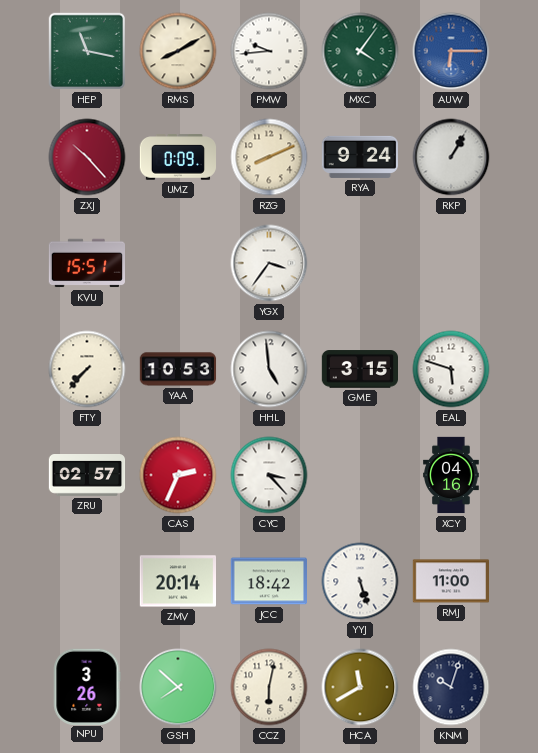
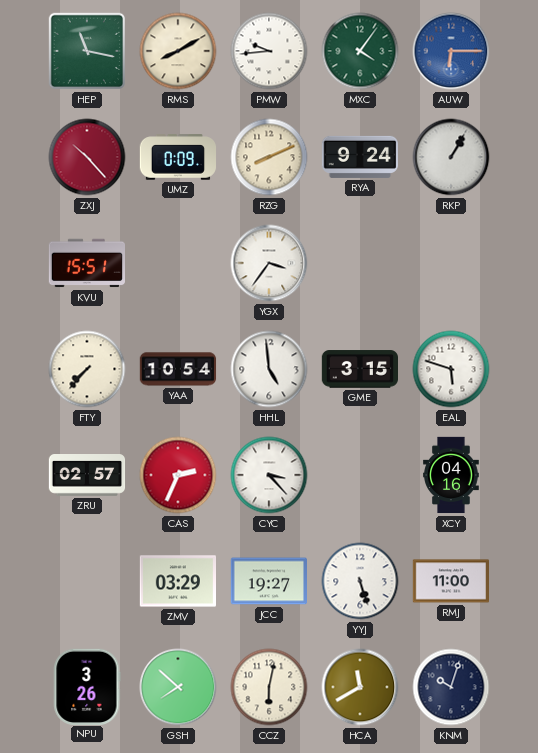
YAA: 10:53 -> 10:54
ZMV: 20:14 -> 03:29
JCC: 18:42 -> 19:27
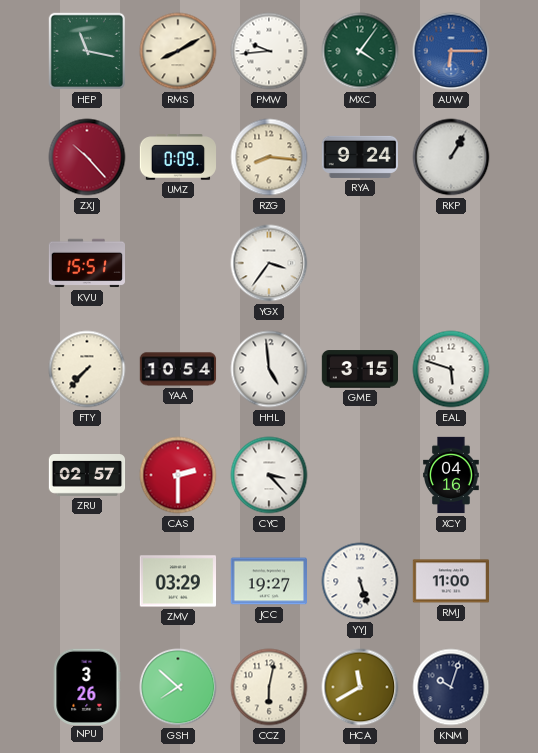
RZG: 8:11 -> 8:16
CAS: 2:34 -> 2:30
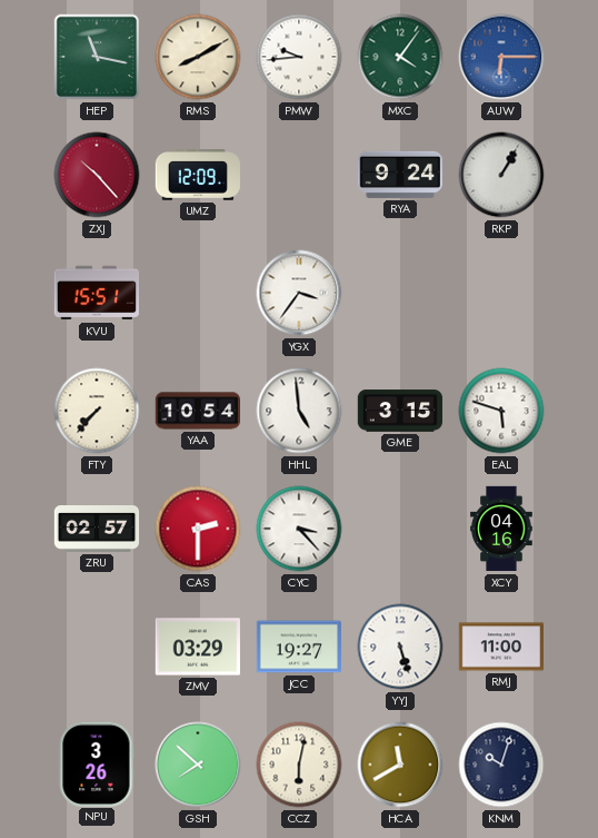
UMZ: 0:09 -> 12:09
RZG: 8:16 -> none
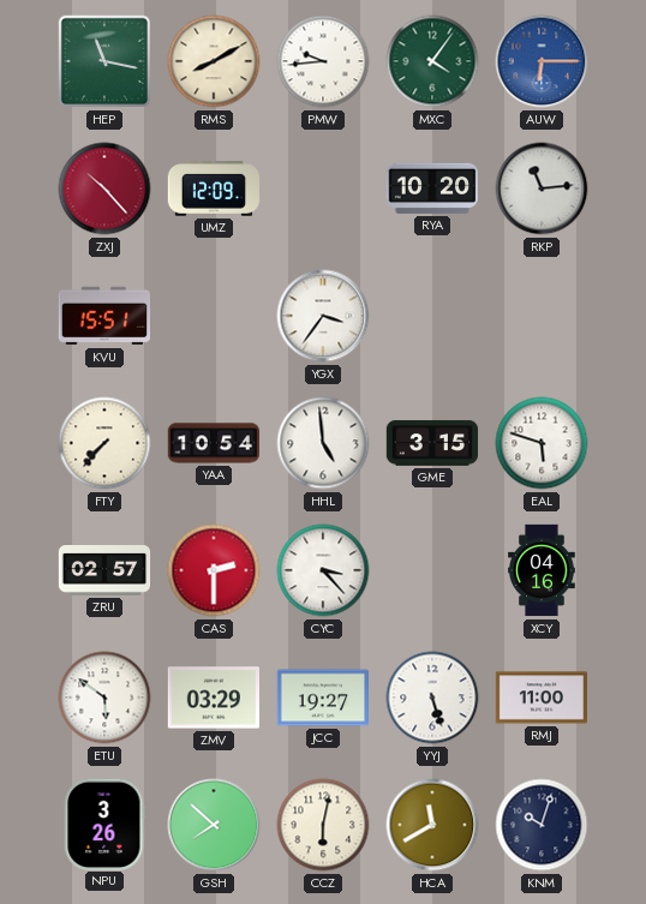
RYA: 9:24 -> 10:20
RKP: 1:05 -> 11:14
ETU: none -> 5:51
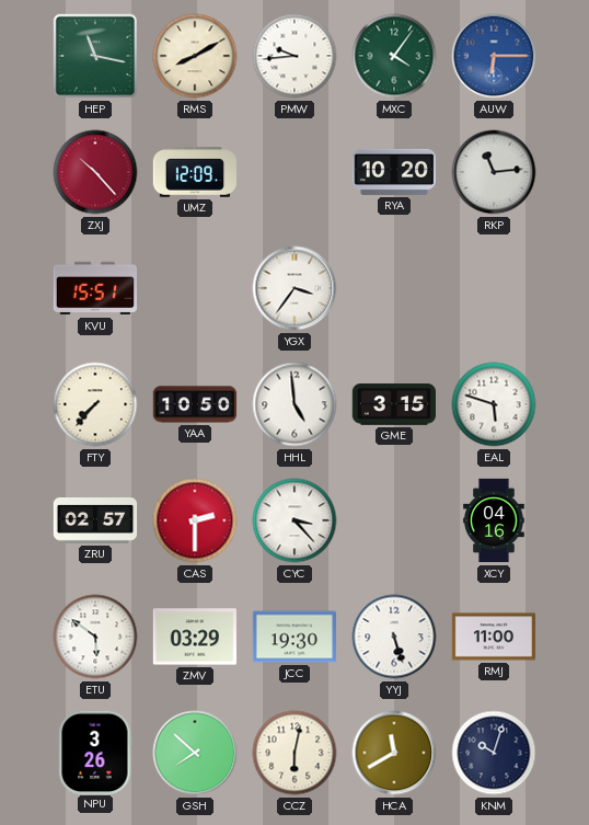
YAA: 10:54 -> 10:50
JCC: 19:27 -> 19:30
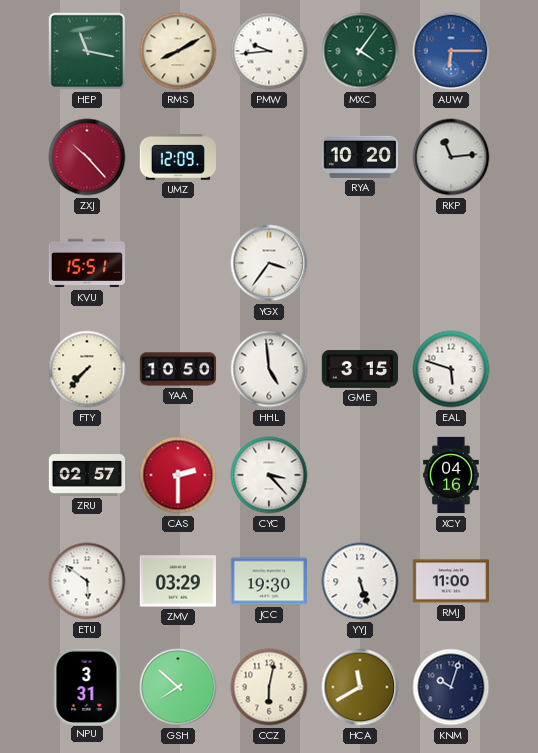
NPU: 3:26 -> 3:31
